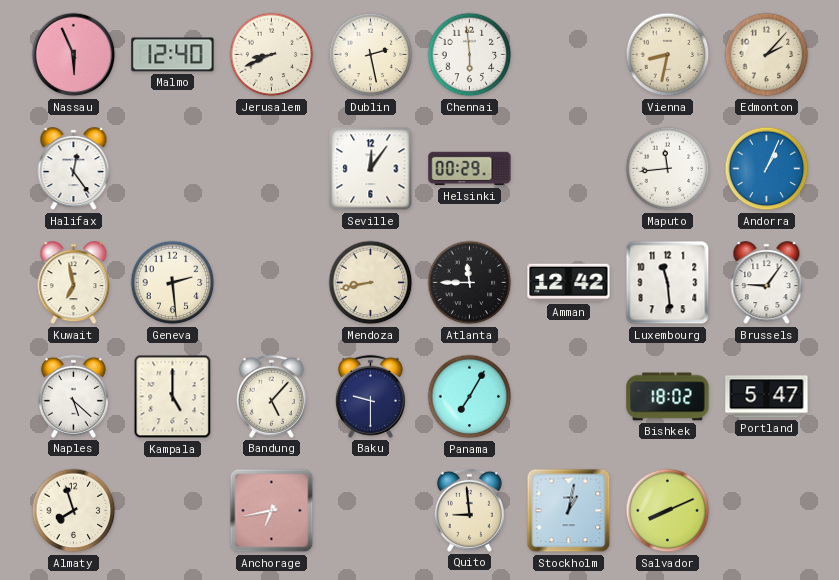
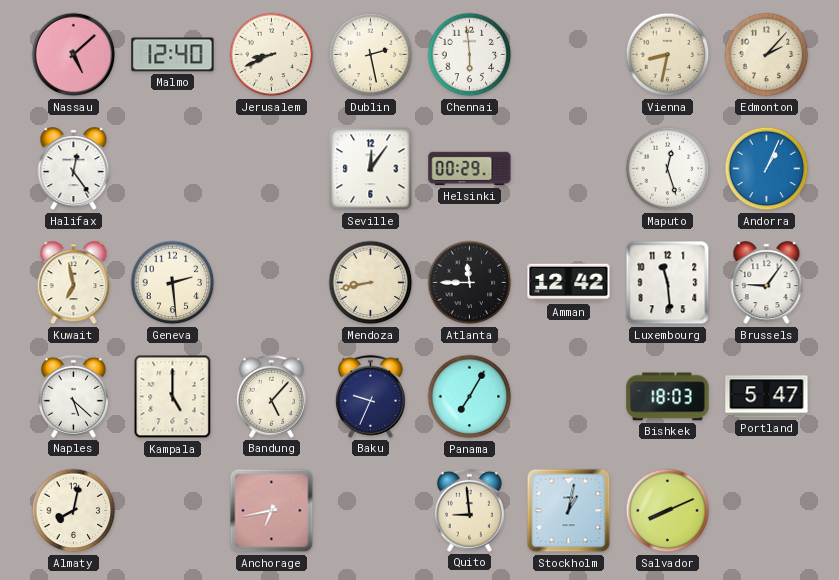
Nassau: 5:56 -> 5:08
Maputo: 11:44 -> 12:27
Baku: 9:30 -> 9:34
Bishkek: 18:02 -> 18:03
Almaty: 7:57 -> 8:02
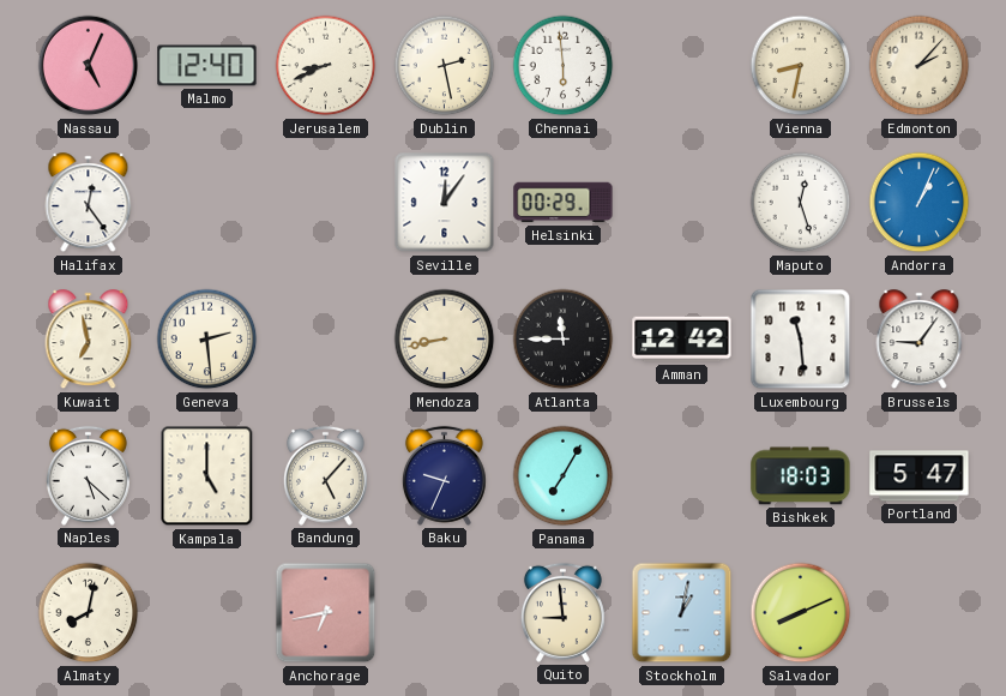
Nassau: 5:08 -> 5:04
